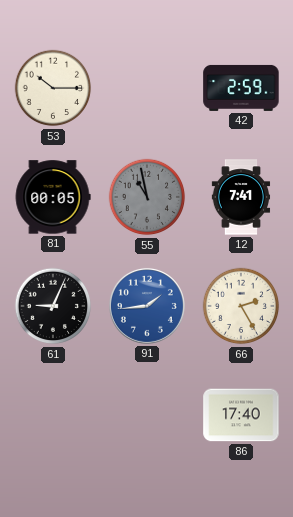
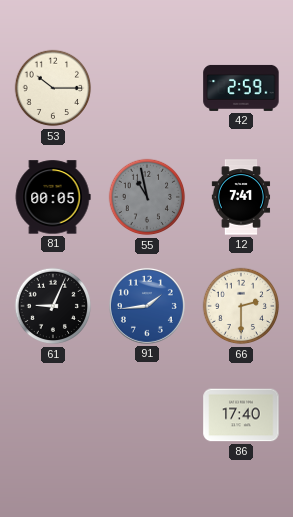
66: 2:25 -> 2:30
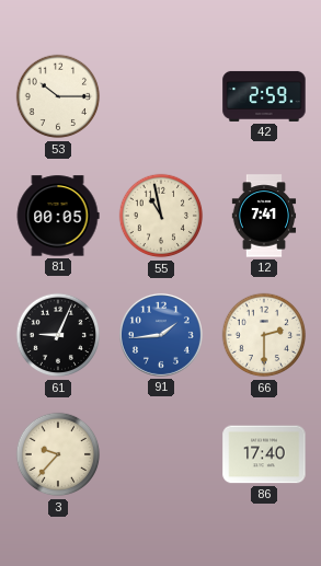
55 dial: grey -> cream
3: none -> 9:37
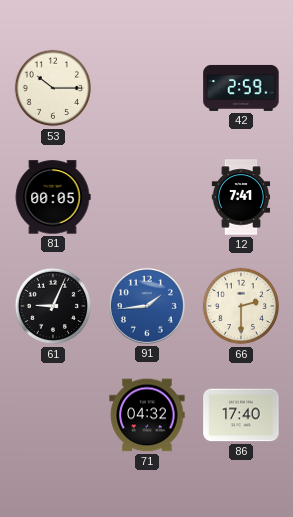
55: 10:58 -> none
3: 9:37 -> none
71: none -> 04:32
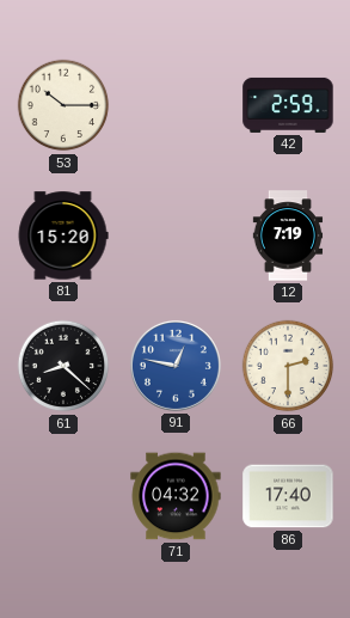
81: 00:05 -> 15:20
12: 7:41 -> 7:19
61: 9:04 -> 8:22
91: 1:44 -> 12:47
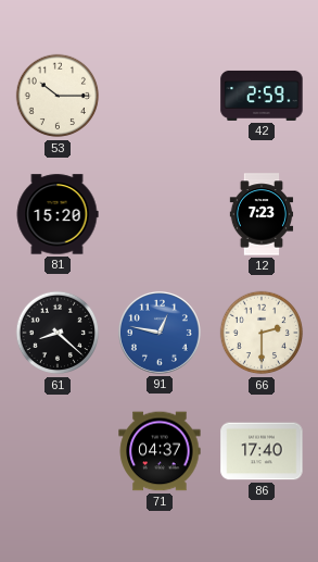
12: 7:19 -> 7:23
71: 04:32 -> 04:37
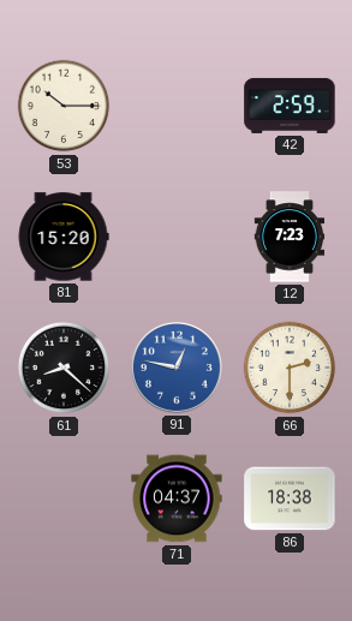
86: 17:40 -> 18:38
